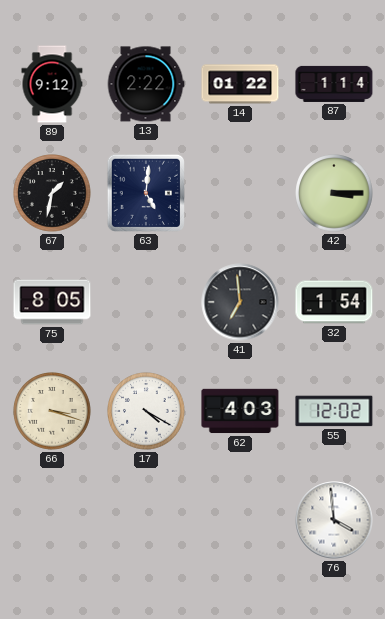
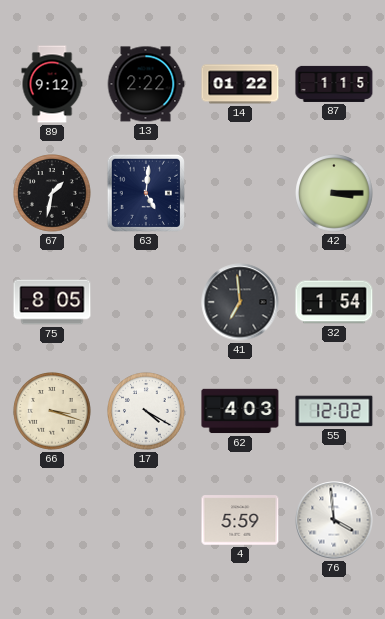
87: 1:14 -> 1:15
4: none -> 5:59
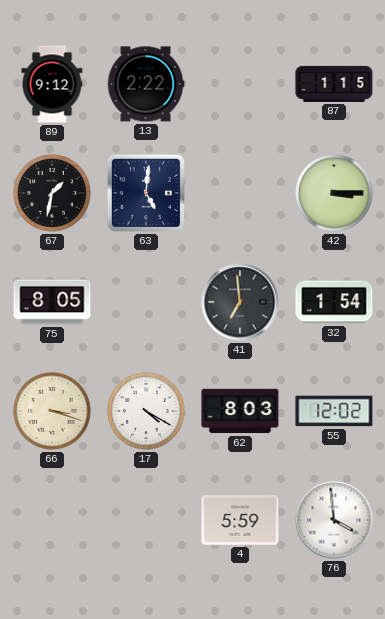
14: 01:22 -> none
62: 4:03 -> 8:03
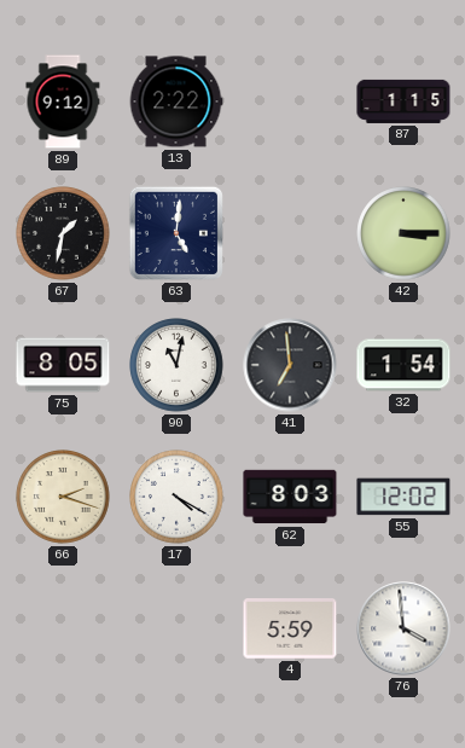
90: none -> 11:02
66: 3:18 -> 2:18
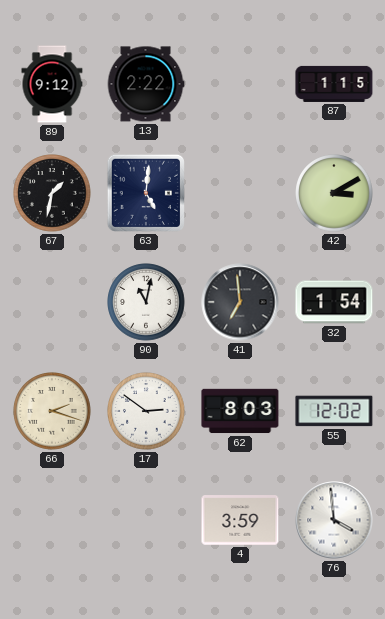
42: 3:15 -> 3:10
75: 8:05 -> none
17: 4:20 -> 2:51
4: 5:59 -> 3:59
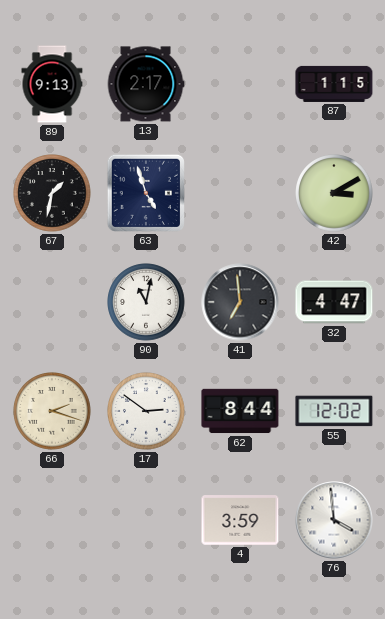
89: 9:12 -> 9:13
13: 2:22 -> 2:17
63: 5:01 -> 4:57
32: 1:54 -> 4:47
62: 8:03 -> 8:44
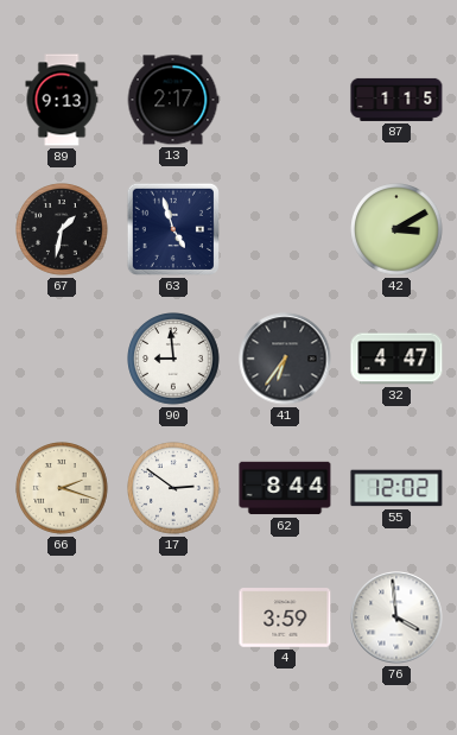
90: 11:02 -> 8:59
41: 6:59 -> 6:36
